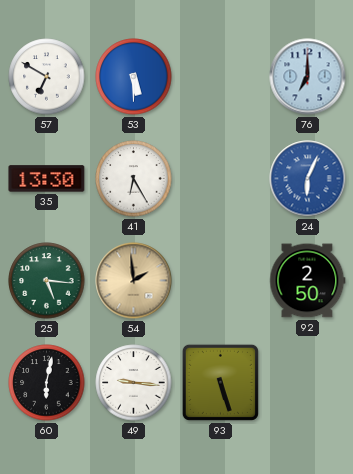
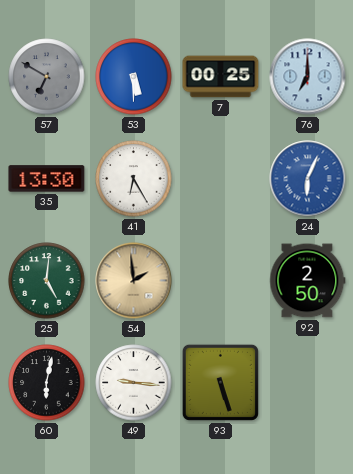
57 dial: white -> grey
7: none -> 00:25
25: 5:16 -> 5:01
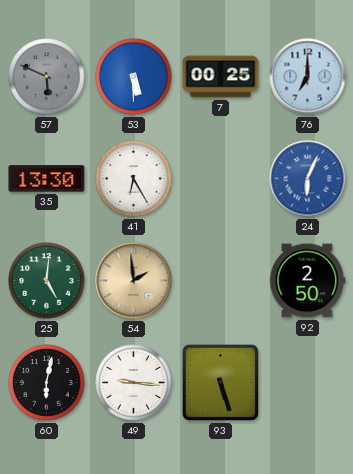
57: 6:50 -> 5:49
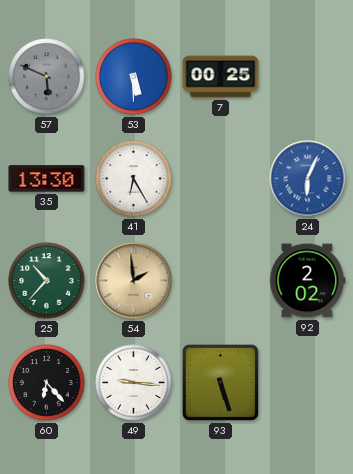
76: 7:00 -> none
25: 5:01 -> 10:37
92: 2:50 -> 2:02
60: 6:02 -> 6:23
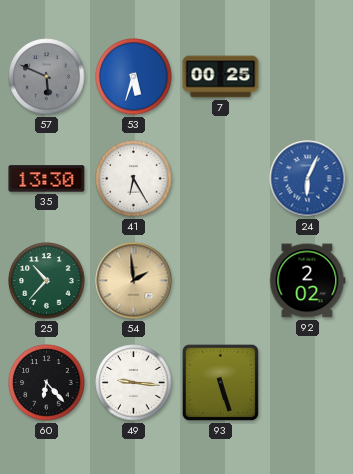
53: 5:30 -> 5:33
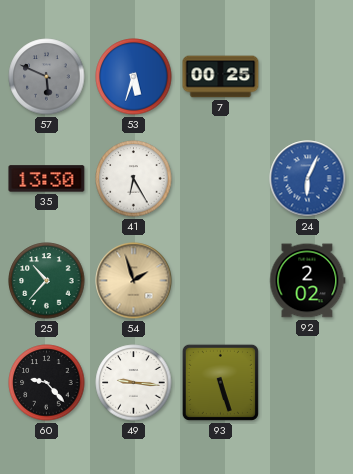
54: 1:59 -> 1:57
60: 6:23 -> 9:23
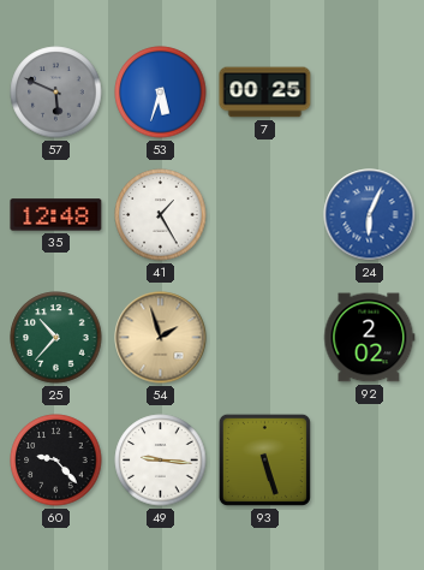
35: 13:30 -> 12:48
41: 6:25 -> 1:25
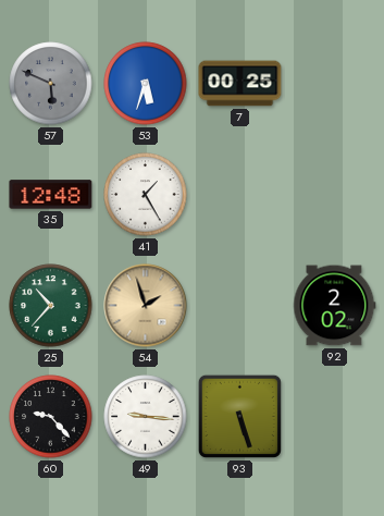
24: 6:04 -> none
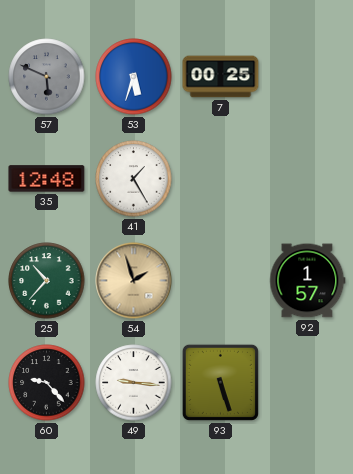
92: 2:02 -> 1:57
